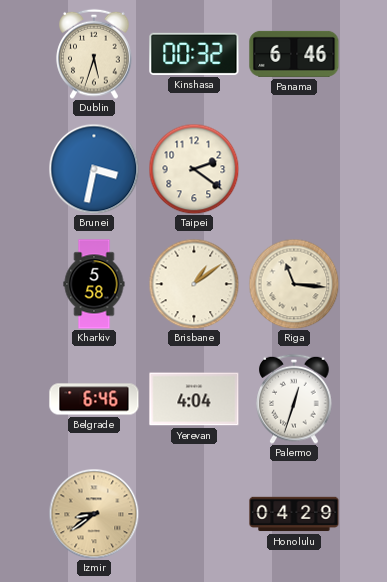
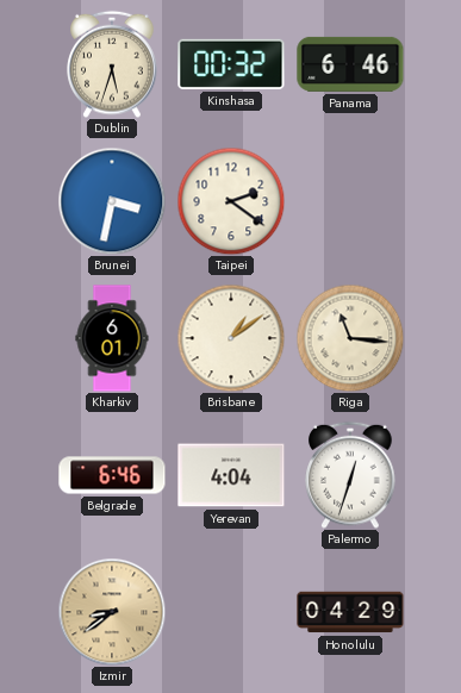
Kharkiv: 5:58 -> 6:01
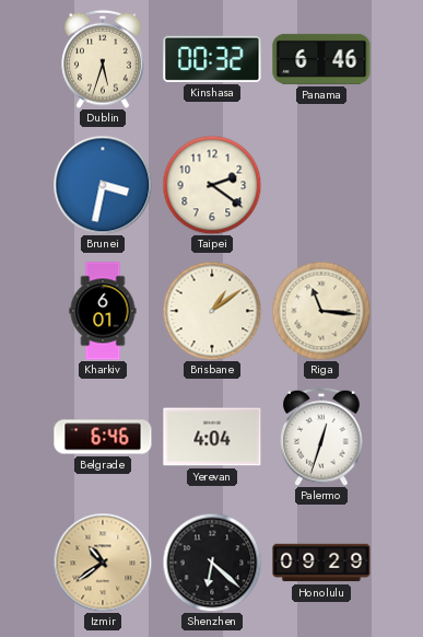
Izmir: 8:39 -> 10:39
Shenzhen: none -> 6:22
Honolulu: 04:29 -> 09:29
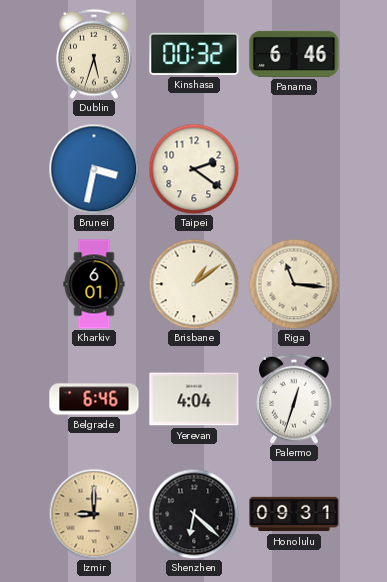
Izmir: 10:39 -> 9:00
Honolulu: 09:29 -> 09:31
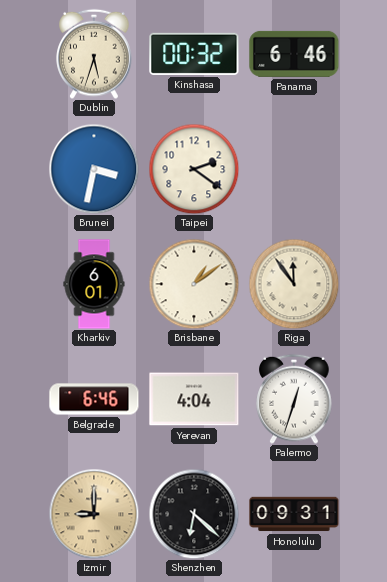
Riga: 11:16 -> 11:54
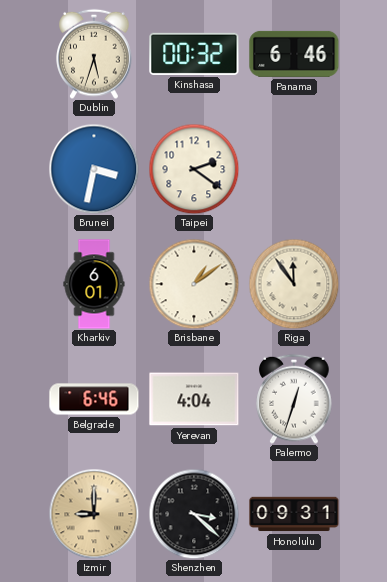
Shenzhen: 6:22 -> 3:22
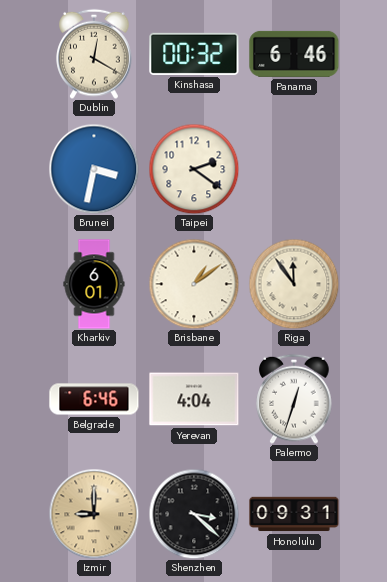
Dublin: 5:33 -> 12:20
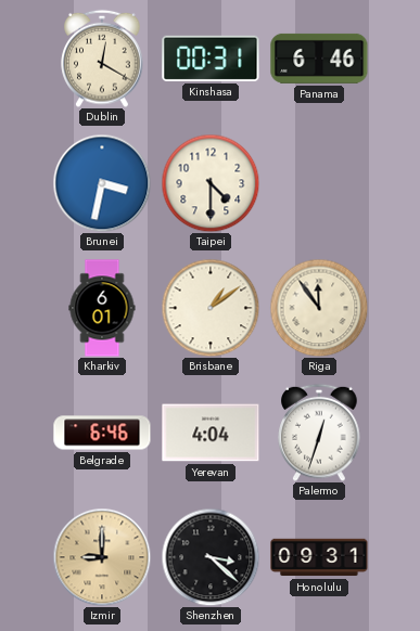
Kinshasa: 00:32 -> 00:31
Taipei: 2:21 -> 4:30
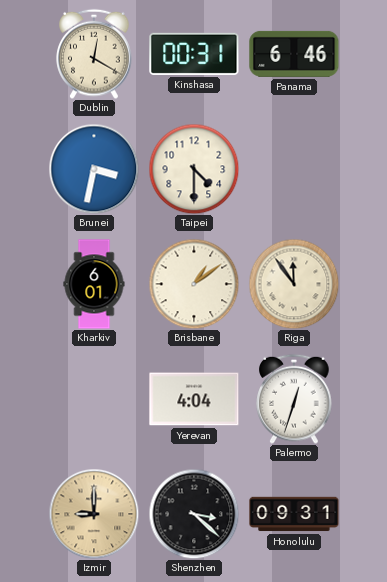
Belgrade: 6:46 -> none
